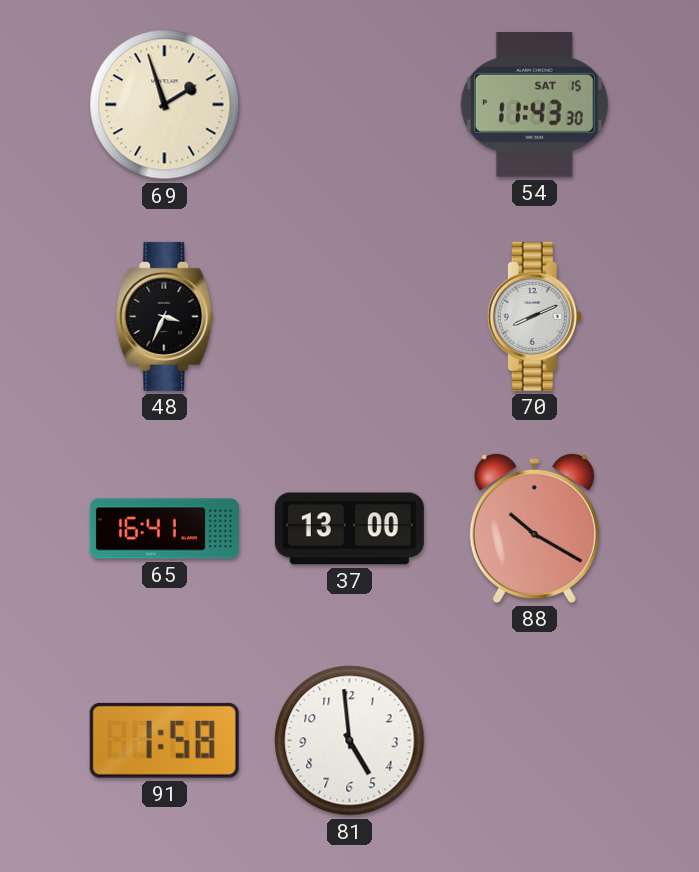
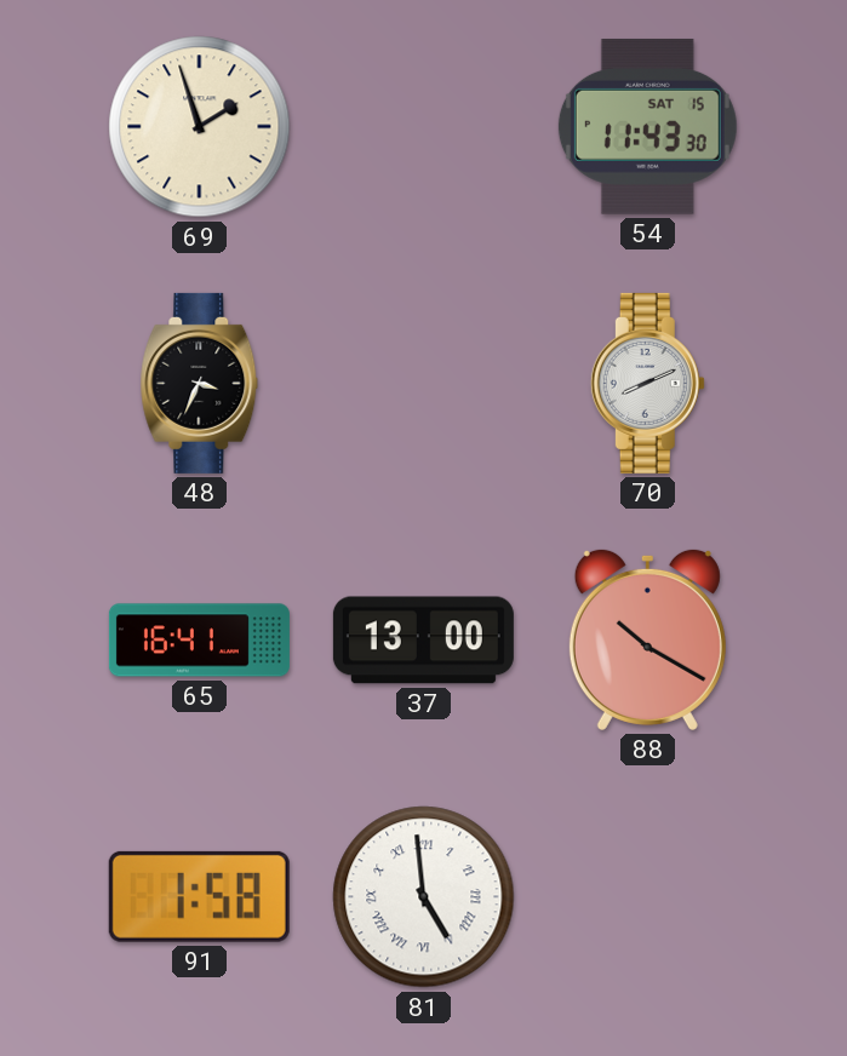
81 numerals: Arabic -> Roman
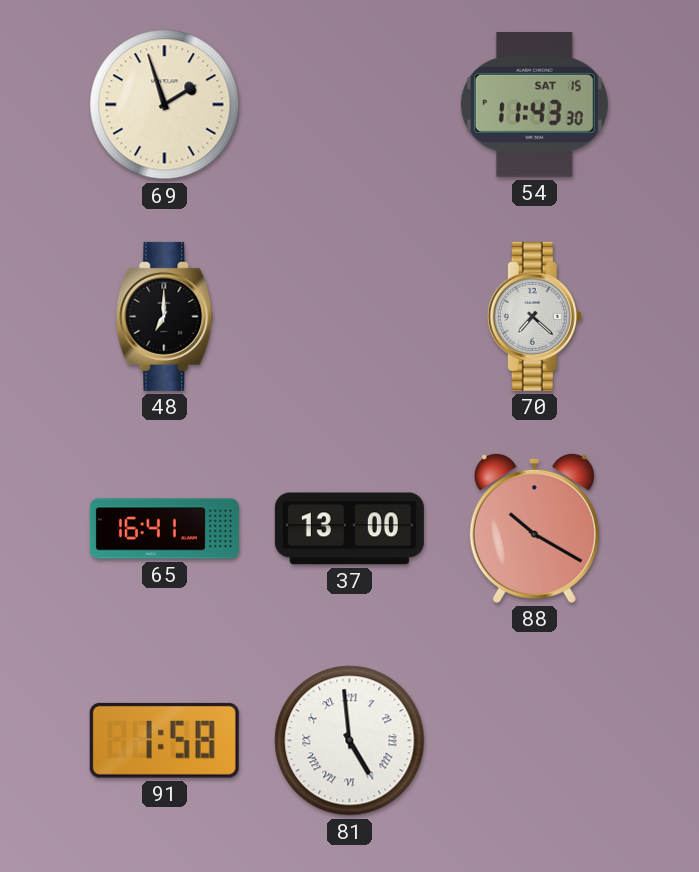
48: 3:34 -> 7:00
70: 8:11 -> 7:22
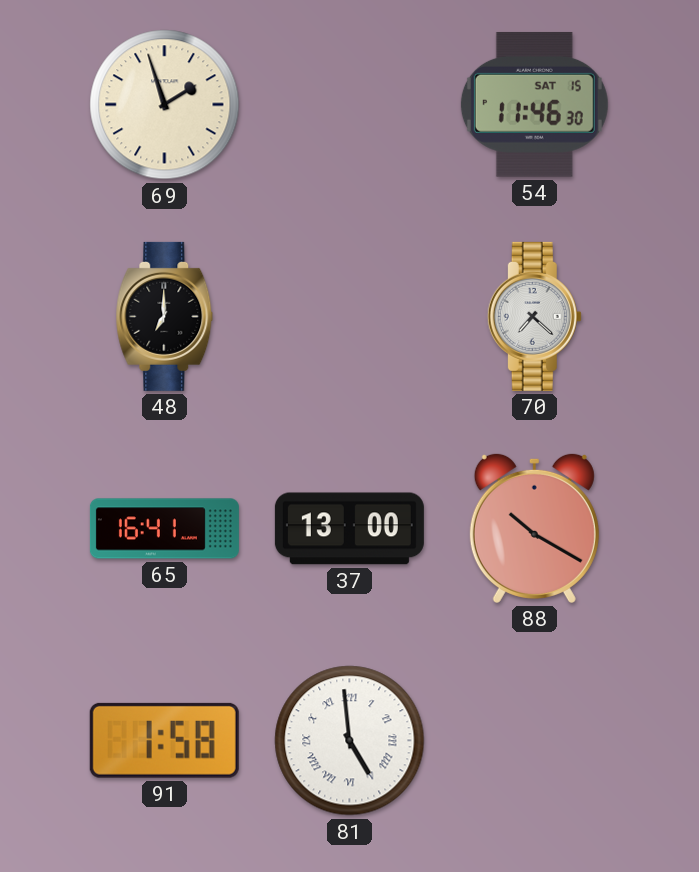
54: 11:43 -> 11:46
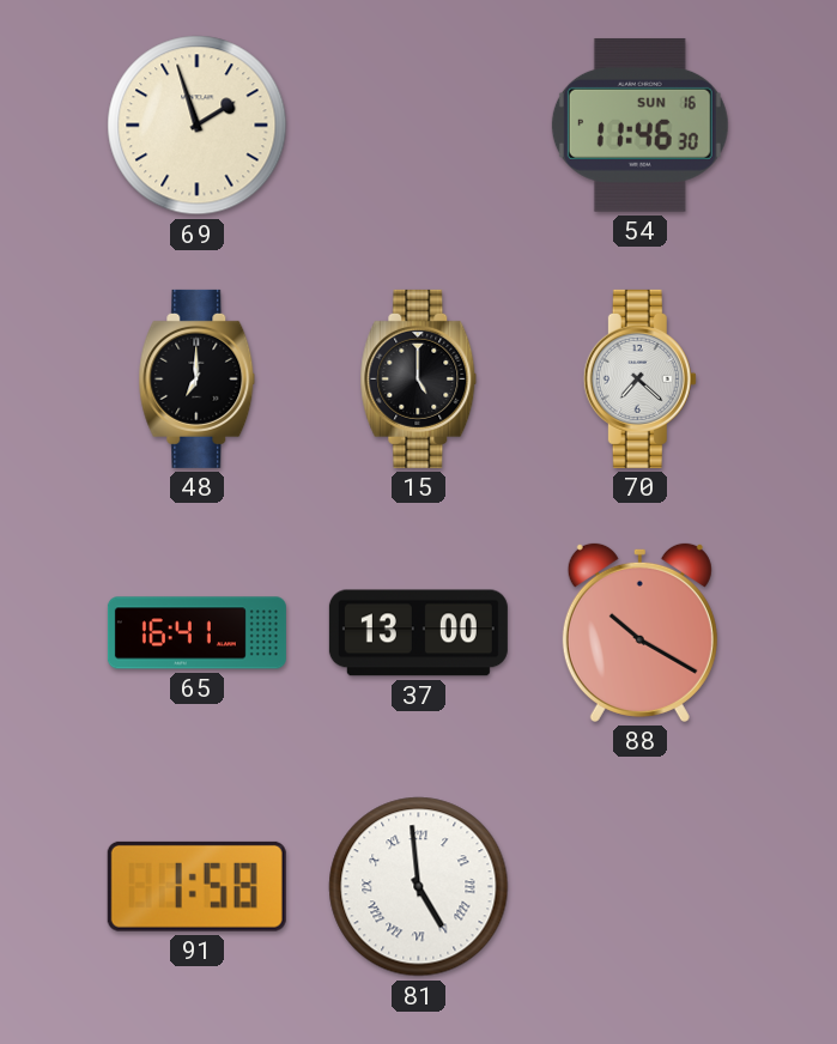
54 date: SAT 15 -> SUN 16
15: none -> 5:00
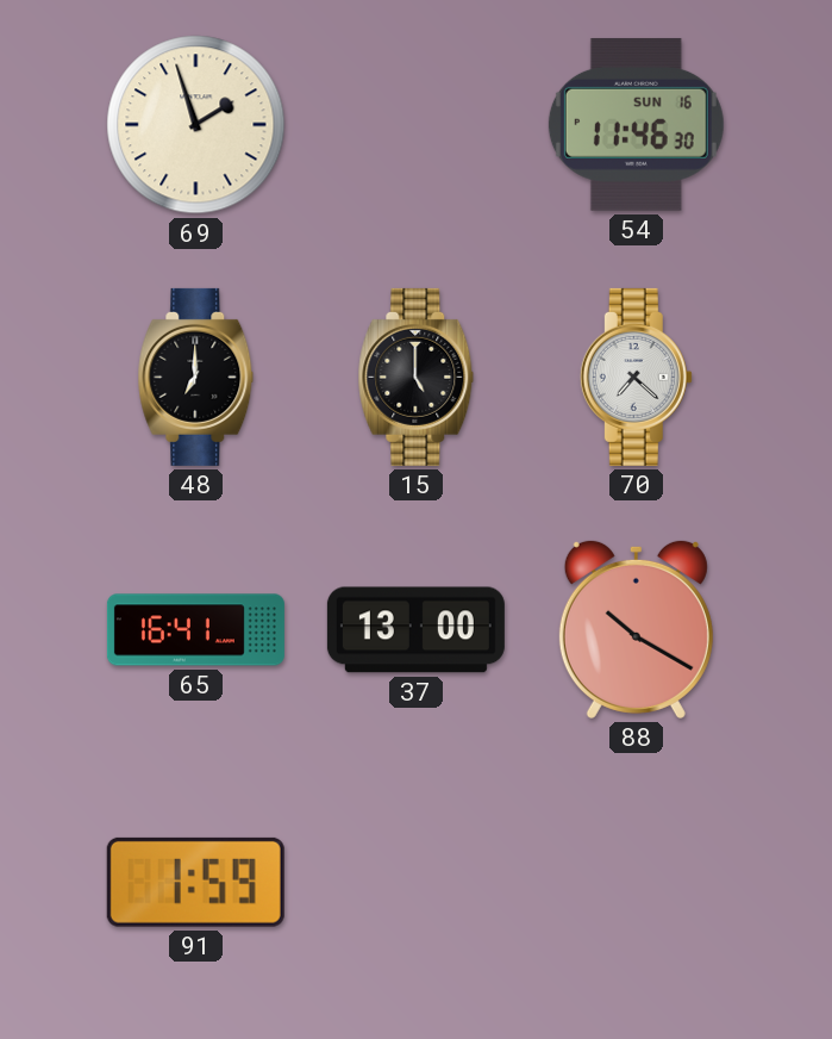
91: 1:58 -> 1:59
81: 4:59 -> none
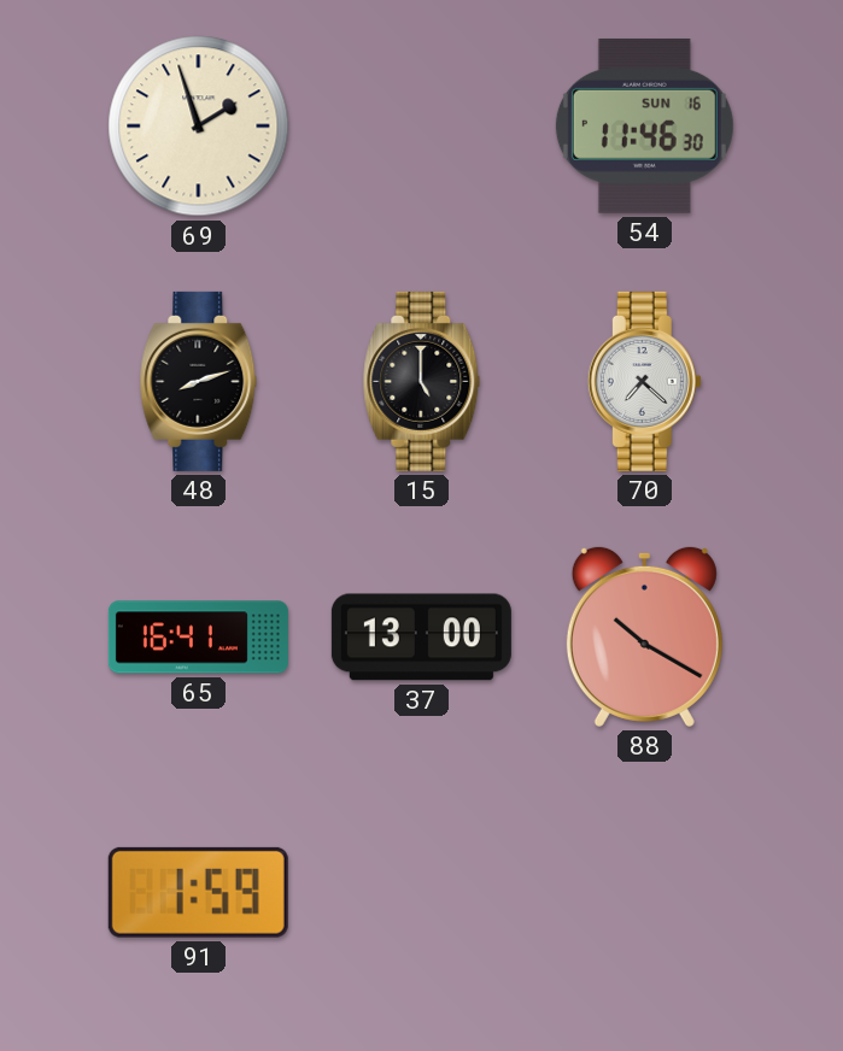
48: 7:00 -> 8:12
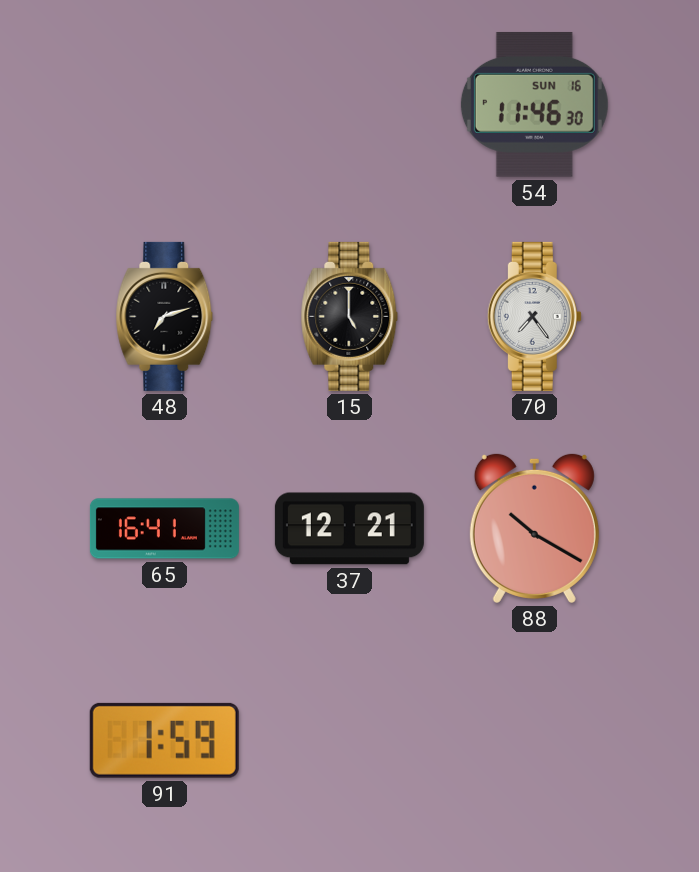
69: 1:57 -> none
48: 8:12 -> 7:12
70: 7:22 -> 7:24
37: 13:00 -> 12:21
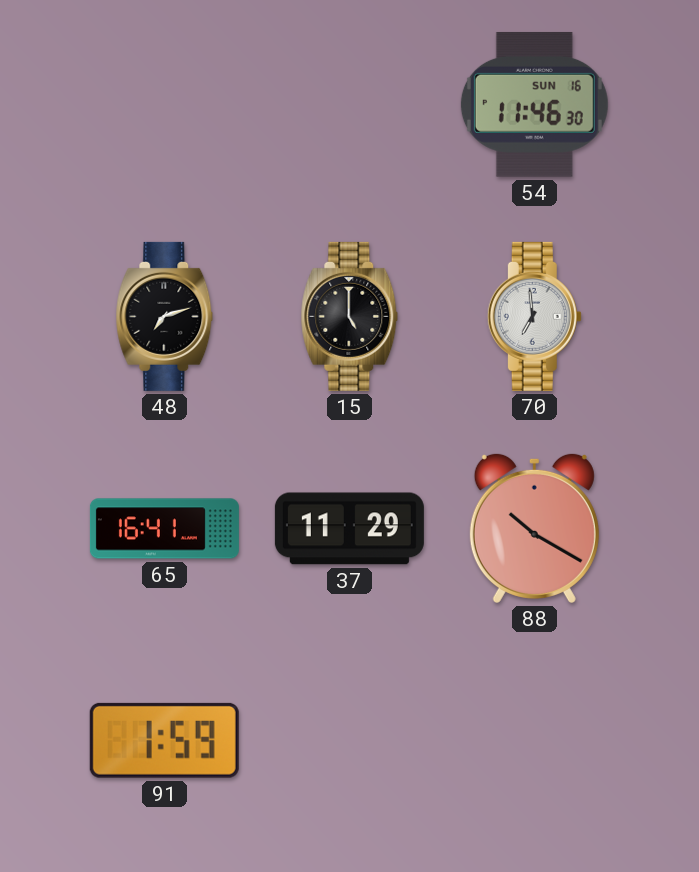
70: 7:24 -> 6:59
37: 12:21 -> 11:29
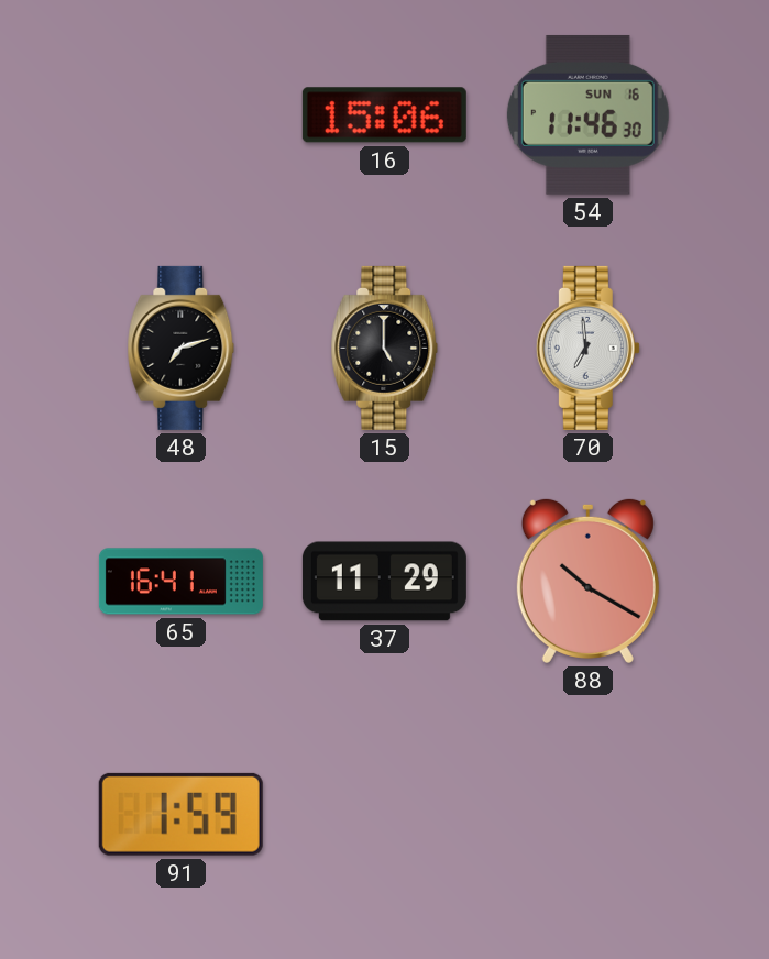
16: none -> 15:06
